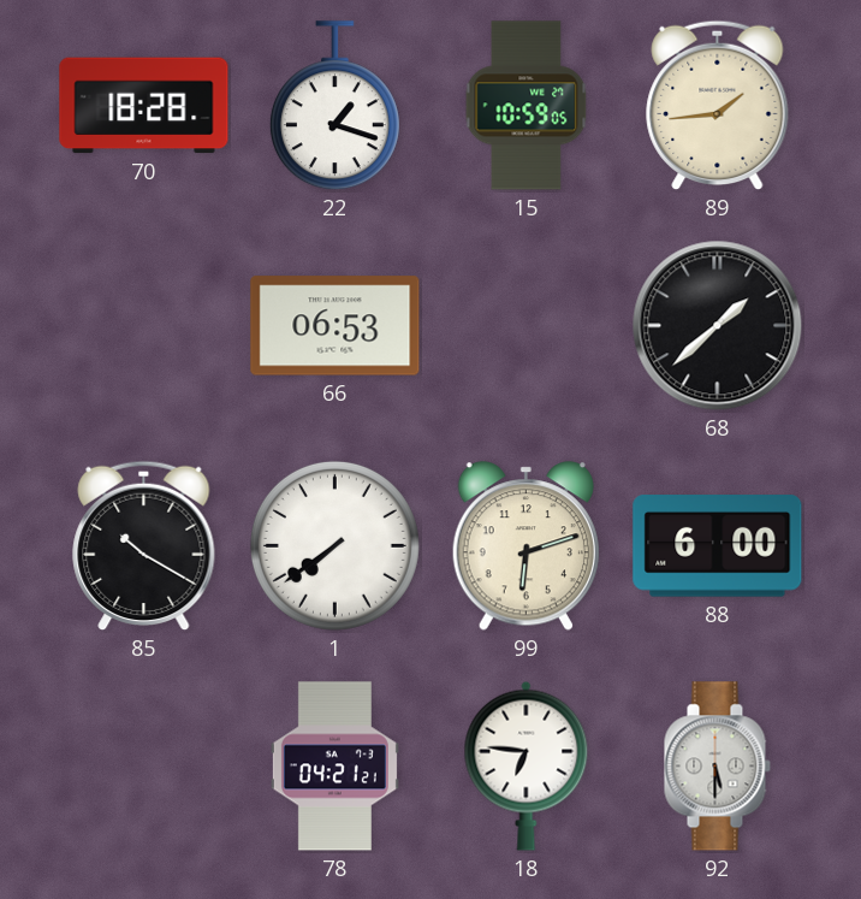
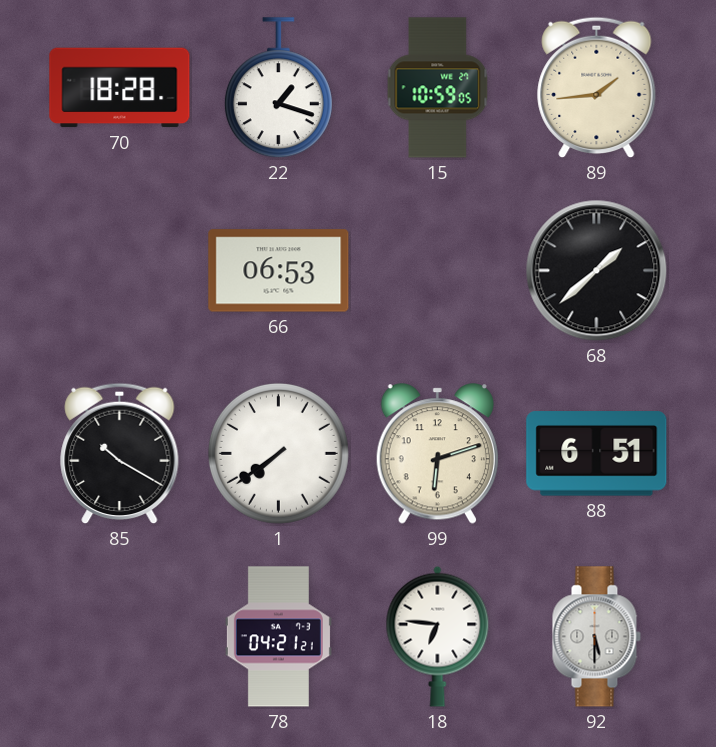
88: 6:00 -> 6:51
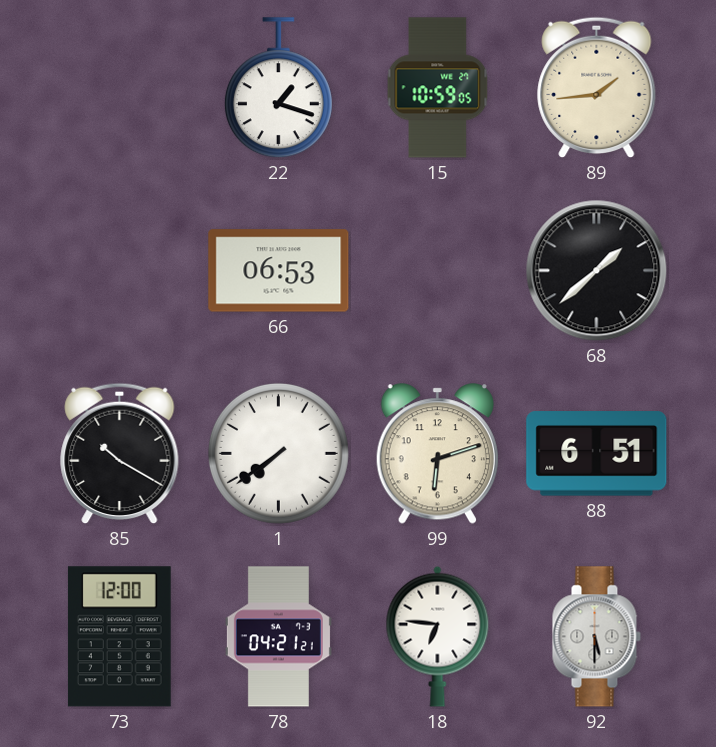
70: 18:28 -> none
73: none -> 12:00
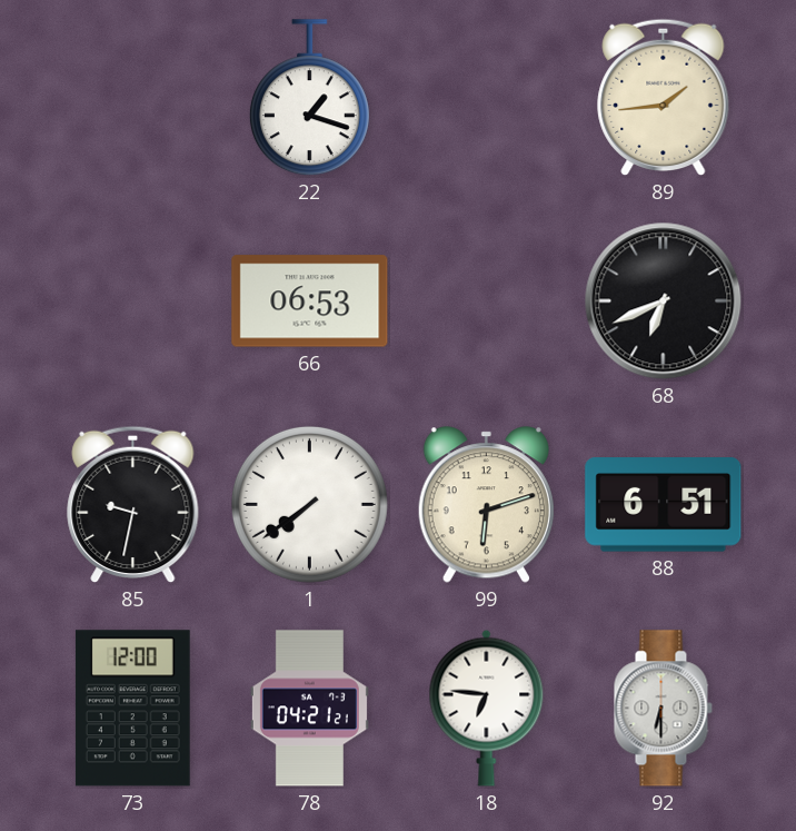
15: 10:59 -> none
68: 1:38 -> 6:41
85: 10:20 -> 9:32
92: 5:30 -> 6:30
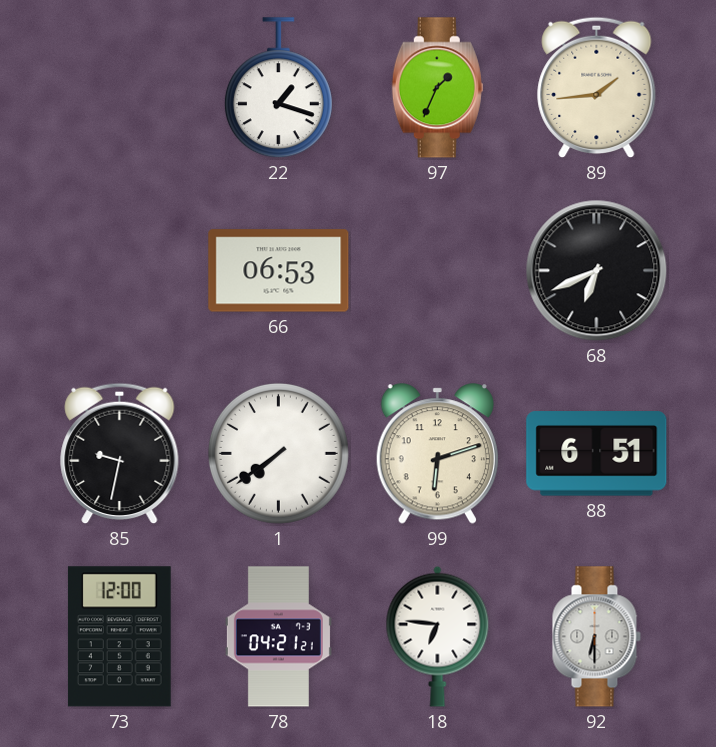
97: none -> 1:34
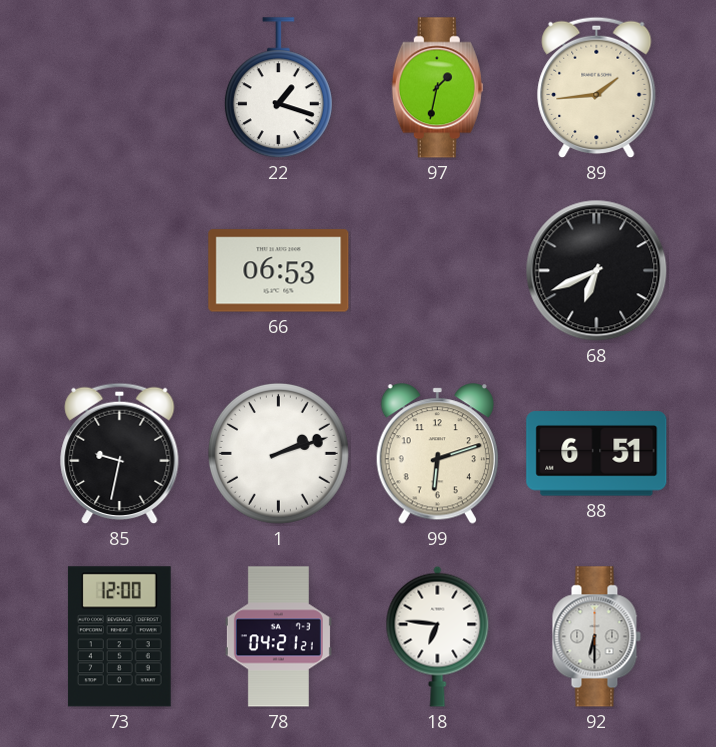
97: 1:34 -> 1:32
1: 7:39 -> 2:12
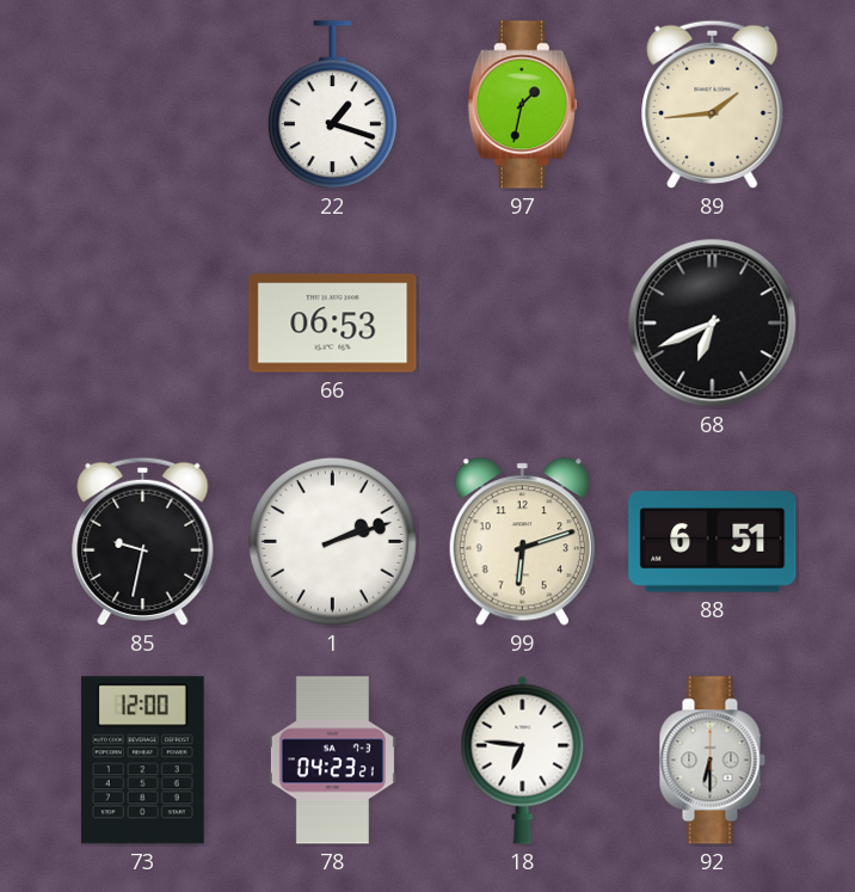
78: 04:21 -> 04:23
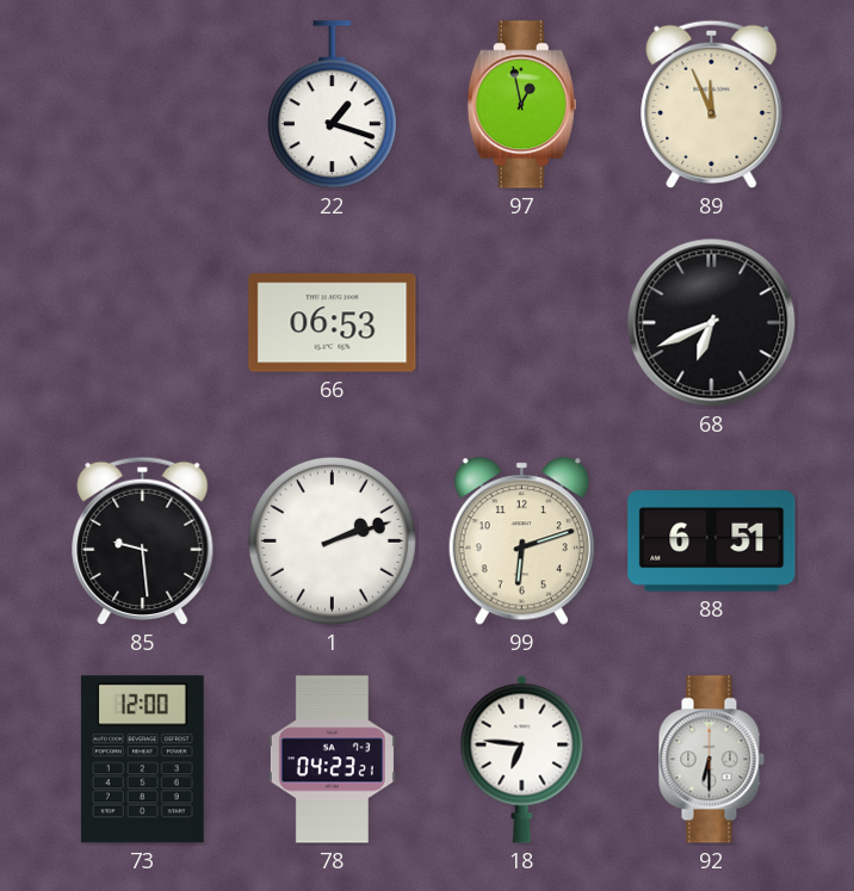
97: 1:32 -> 12:58
89: 1:44 -> 11:56
85: 9:32 -> 9:29
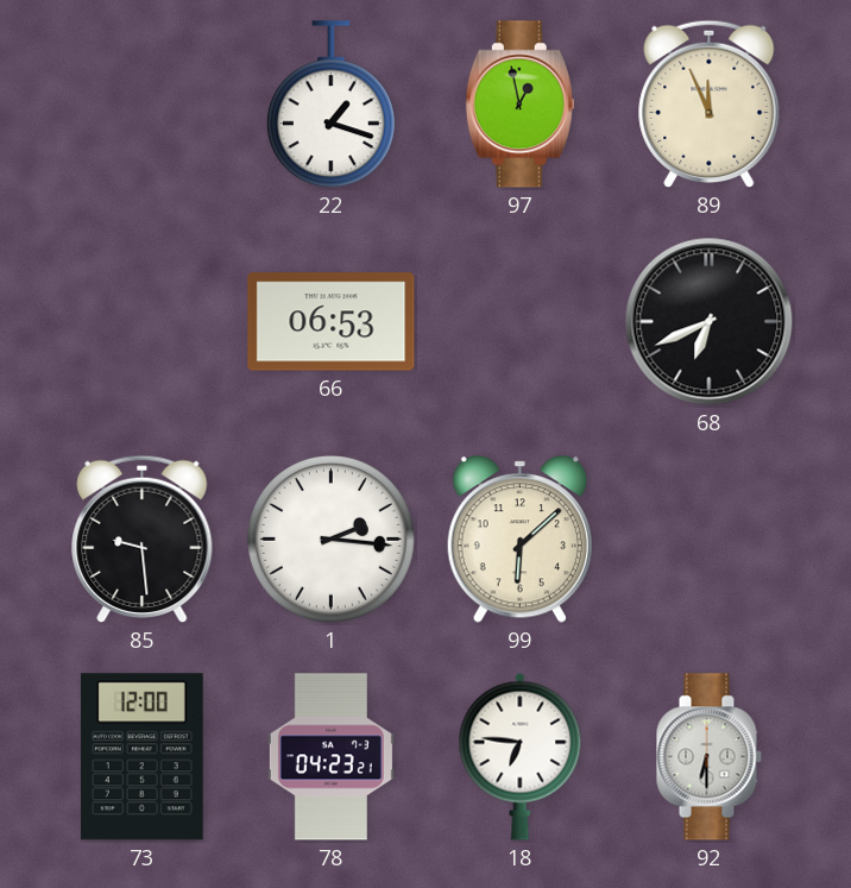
1: 2:12 -> 2:16
99: 6:12 -> 6:08
88: 6:51 -> none
